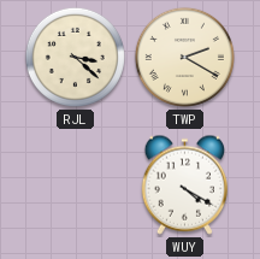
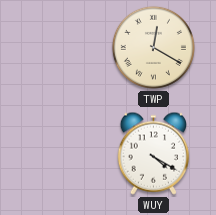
RJL: 3:22 -> none
TWP: 2:20 -> 12:20
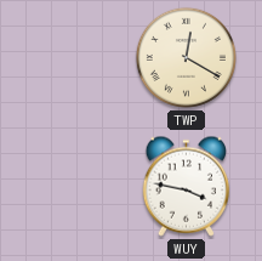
WUY: 4:20 -> 3:47
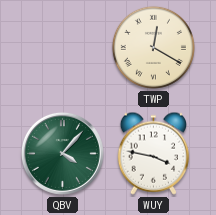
QBV: none -> 4:07
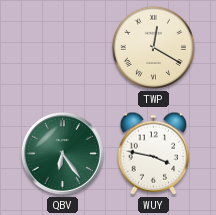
QBV: 4:07 -> 6:24
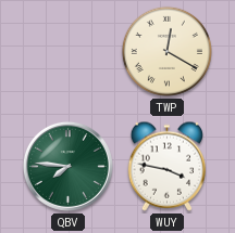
QBV: 6:24 -> 7:46
